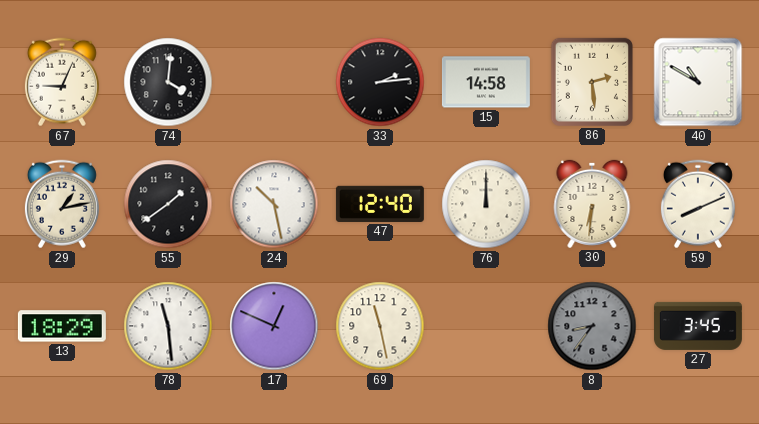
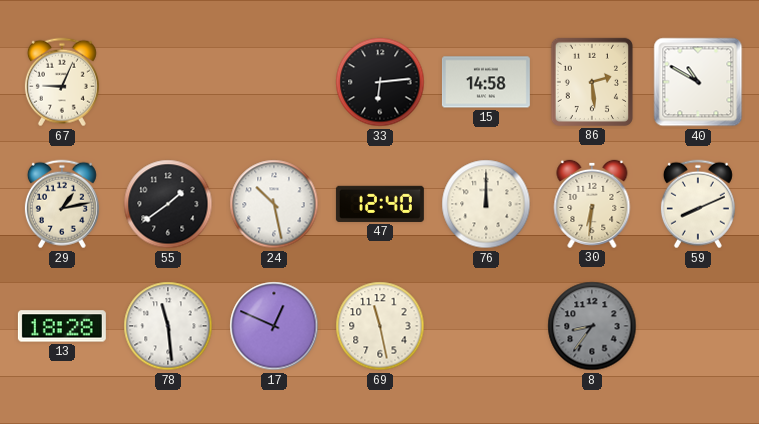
74: 4:01 -> none
33: 2:14 -> 6:14
13: 18:29 -> 18:28
27: 3:45 -> none
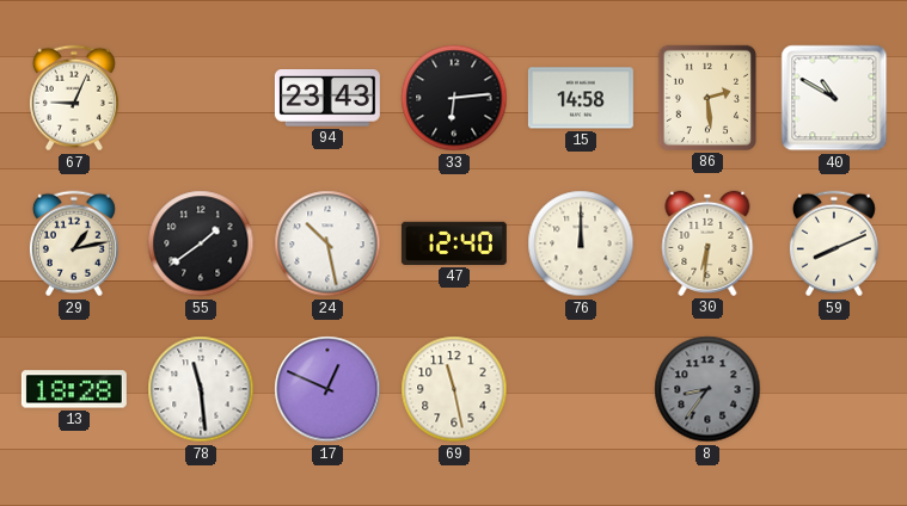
94: none -> 23:43
